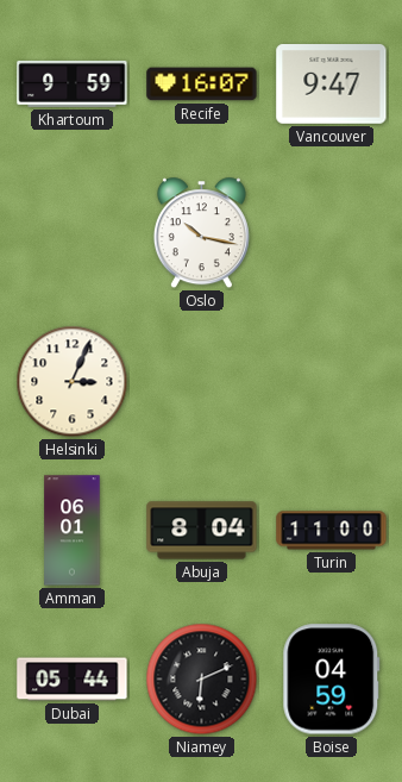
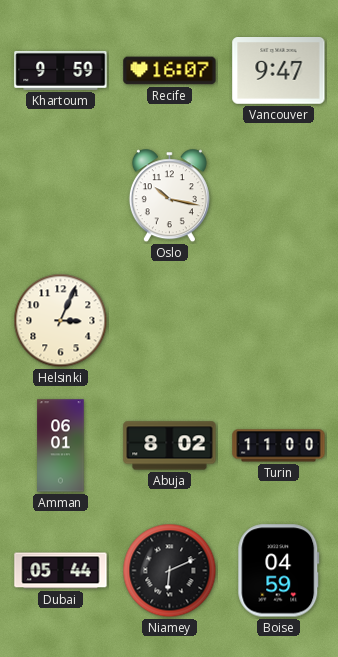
Abuja: 8:04 -> 8:02
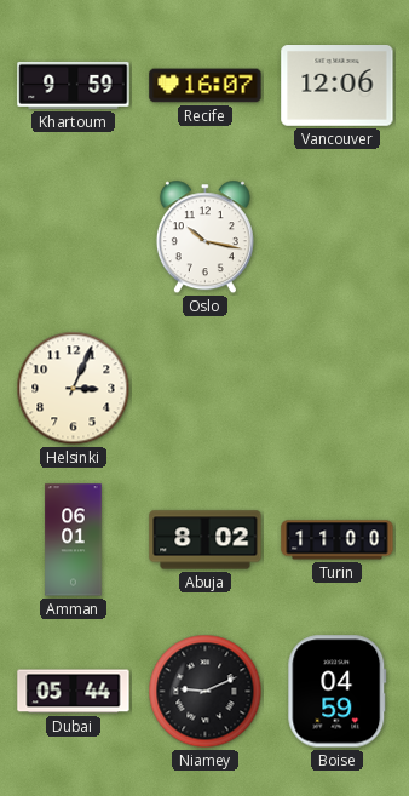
Vancouver: 9:47 -> 12:06
Niamey: 6:11 -> 9:11
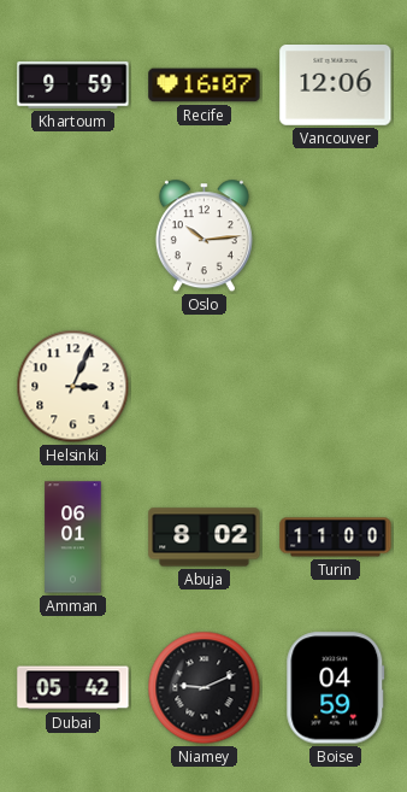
Oslo: 10:17 -> 10:14
Dubai: 05:44 -> 05:42
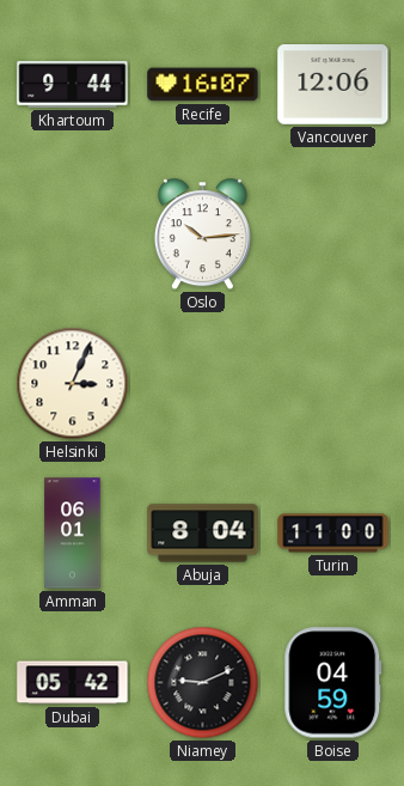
Khartoum: 9:59 -> 9:44
Abuja: 8:02 -> 8:04
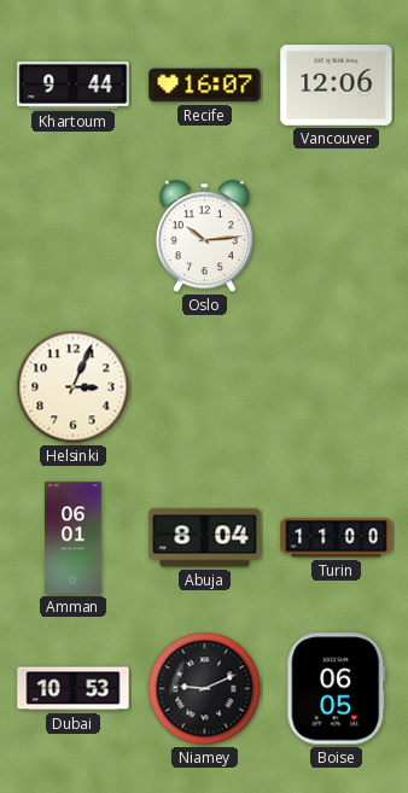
Dubai: 05:42 -> 10:53
Boise: 04:59 -> 06:05
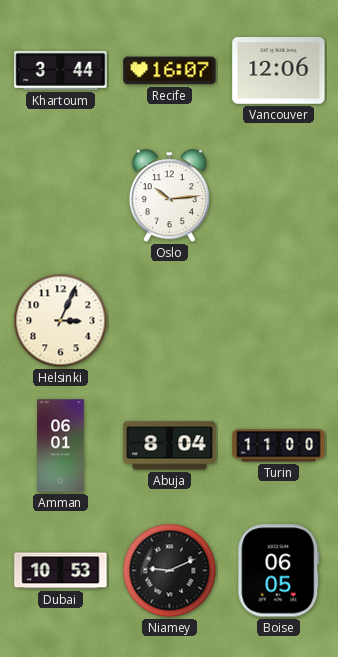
Khartoum: 9:44 -> 3:44
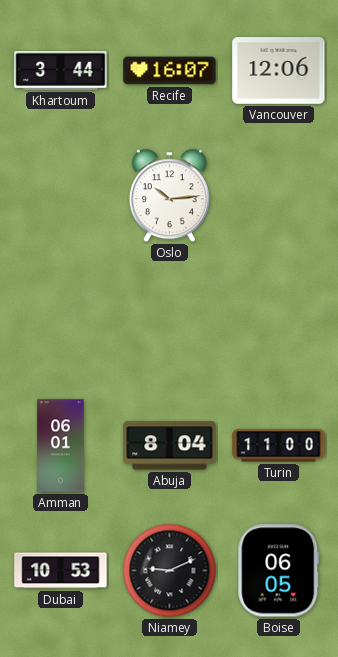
Helsinki: 3:04 -> none
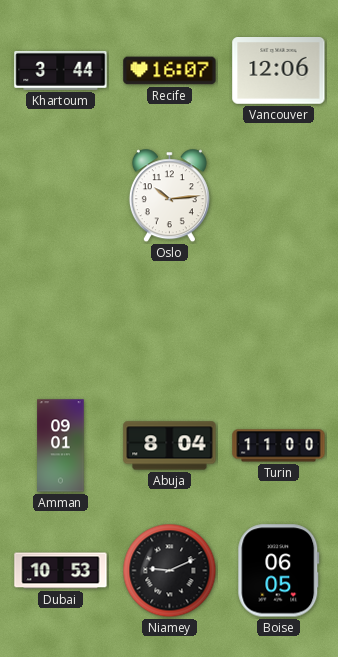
Amman: 06:01 -> 09:01
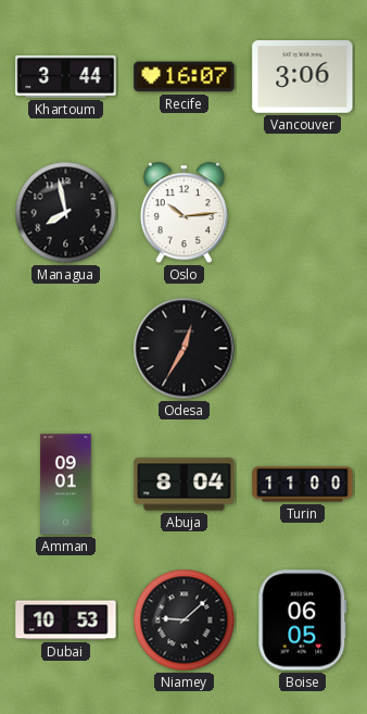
Vancouver: 12:06 -> 3:06
Managua: none -> 7:58
Odesa: none -> 12:35
Niamey: 9:11 -> 9:08
